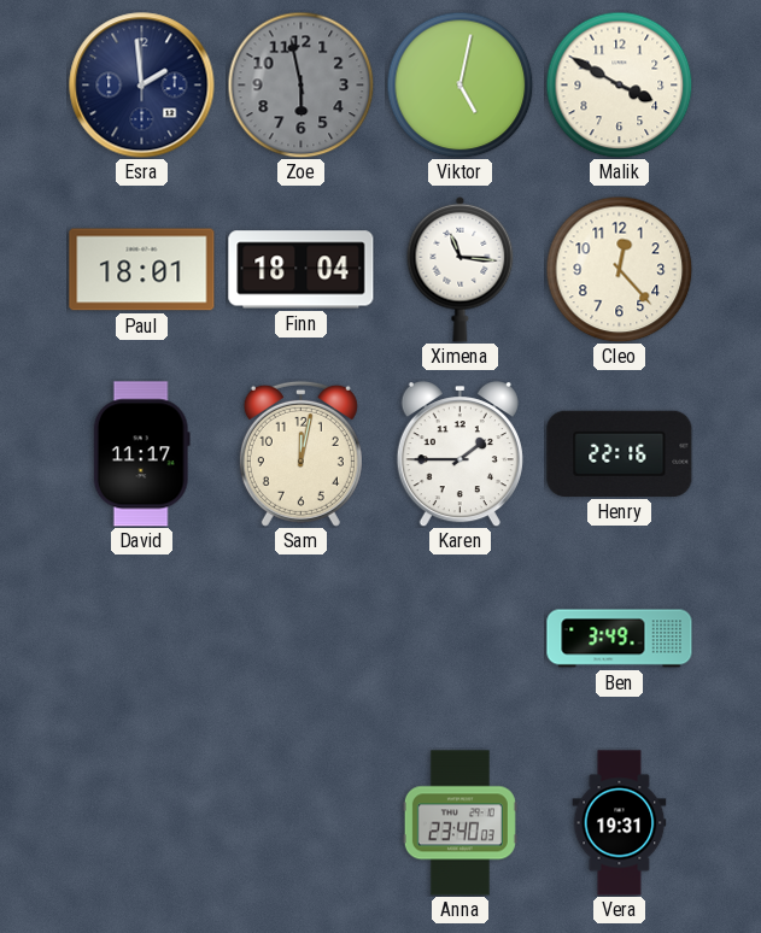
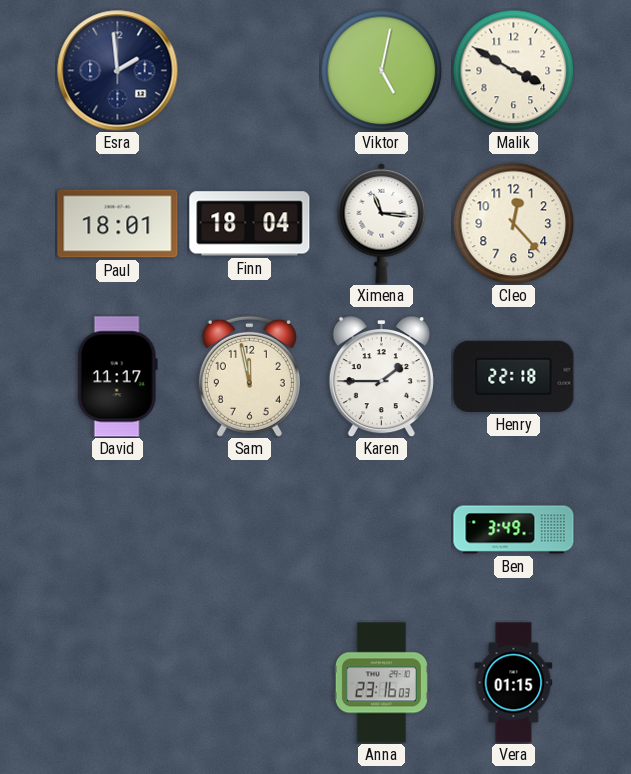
Zoe: 5:58 -> none
Sam: 12:02 -> 11:58
Henry: 22:16 -> 22:18
Anna: 23:40 -> 23:16
Vera: 19:31 -> 01:15
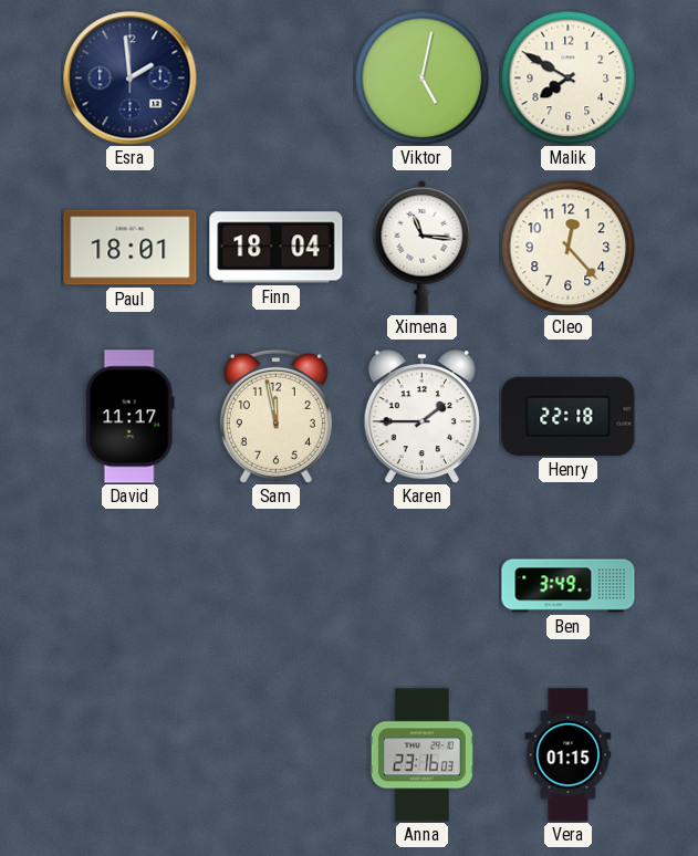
Malik: 3:50 -> 7:50
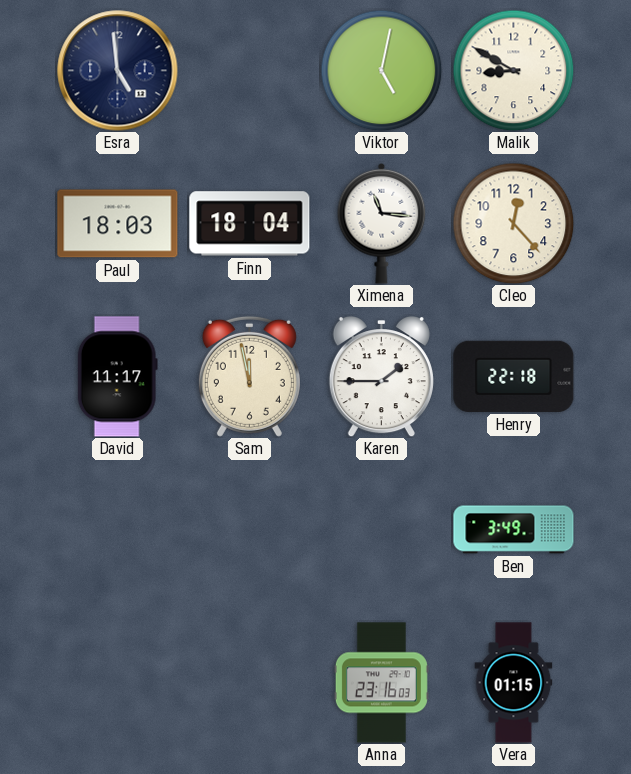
Esra: 1:59 -> 4:59
Malik: 7:50 -> 8:50
Paul: 18:01 -> 18:03
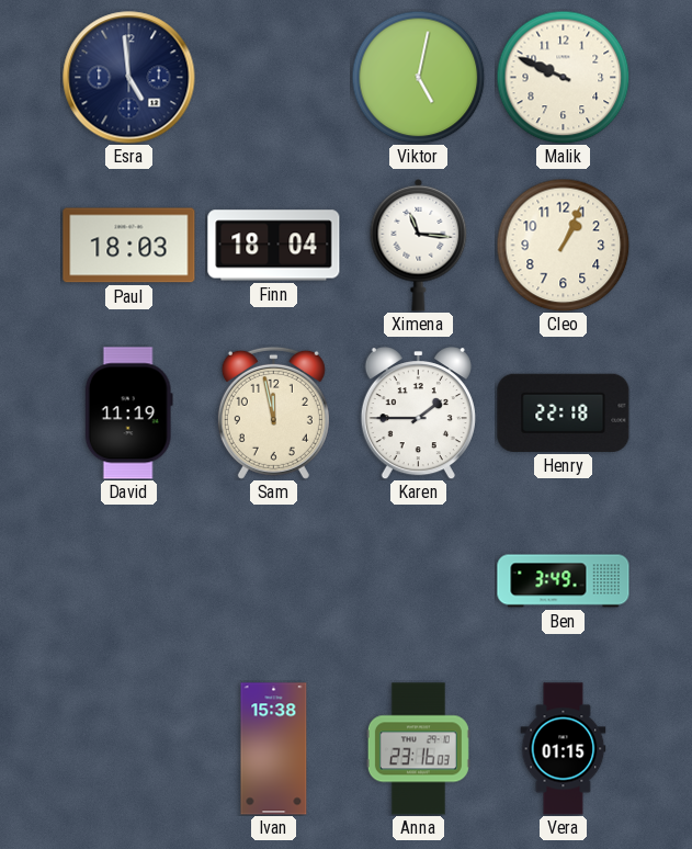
Malik: 8:50 -> 9:49
Cleo: 12:23 -> 1:04
David: 11:17 -> 11:19
Ivan: none -> 15:38
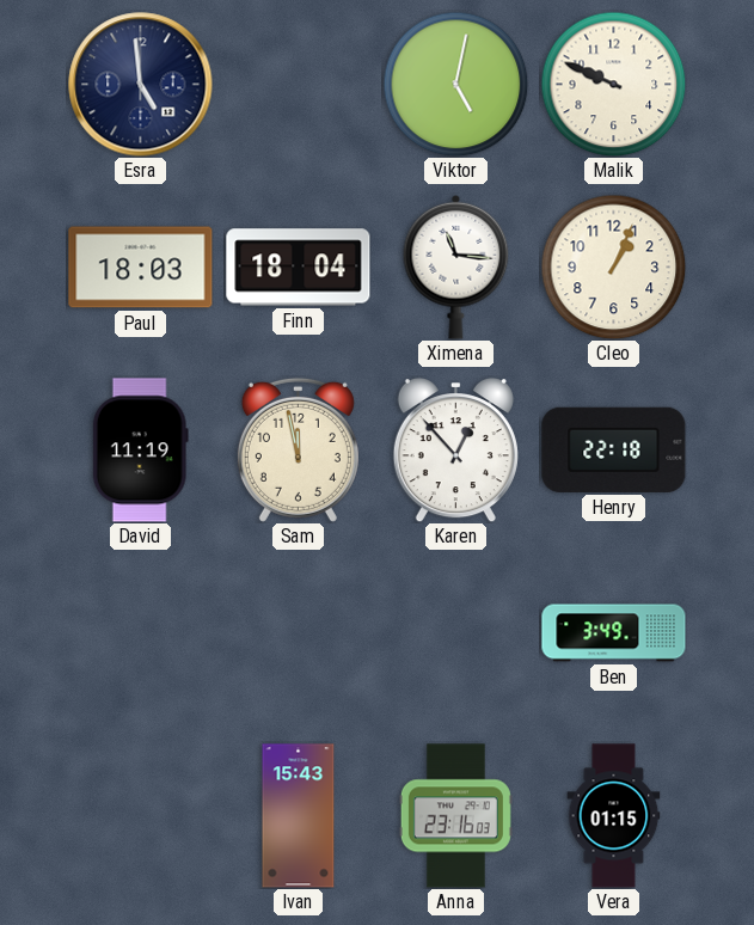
Karen: 1:45 -> 12:53
Ivan: 15:38 -> 15:43
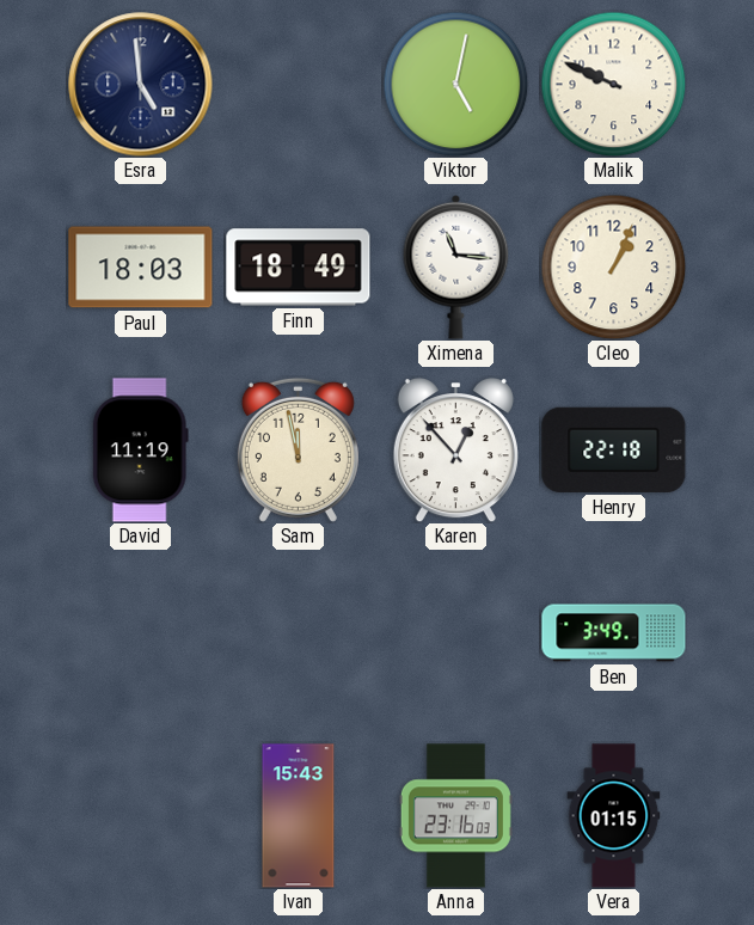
Finn: 18:04 -> 18:49
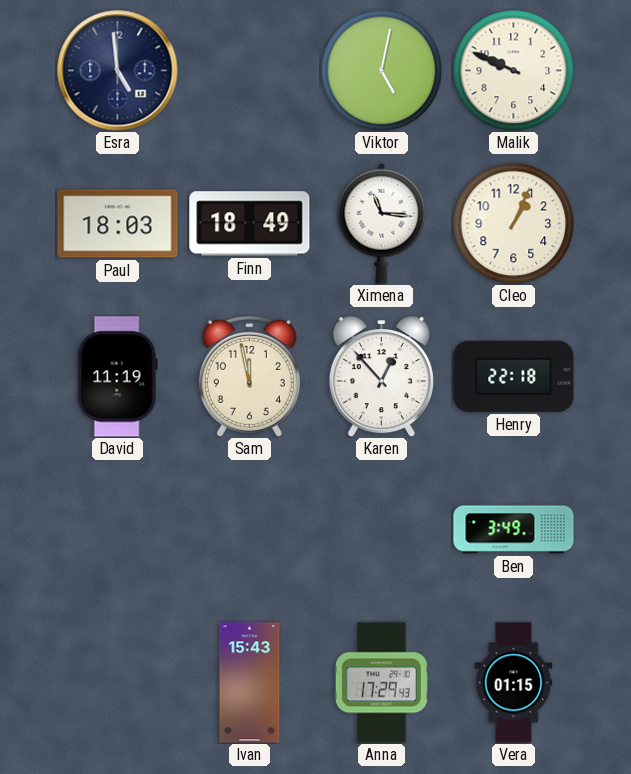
Anna: 23:16 -> 17:29
